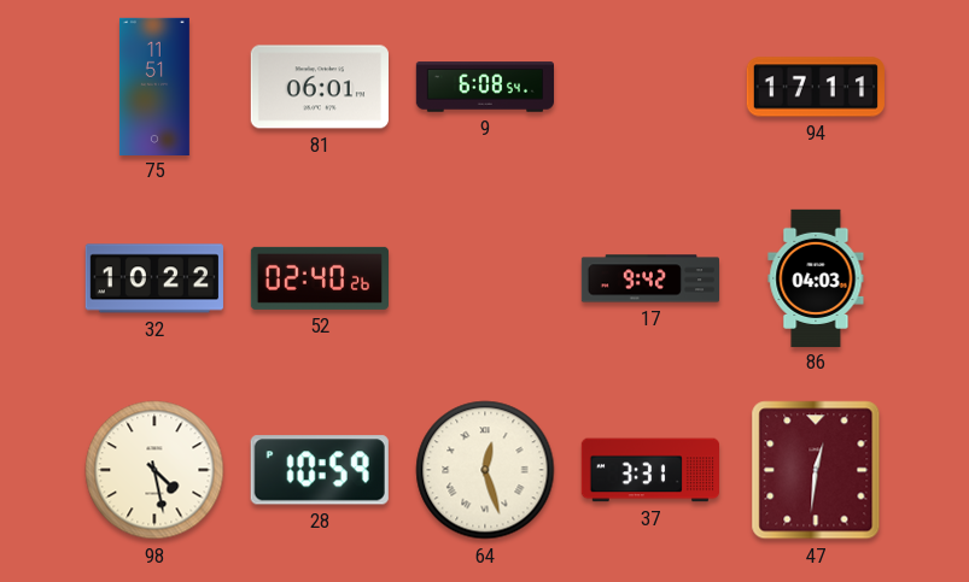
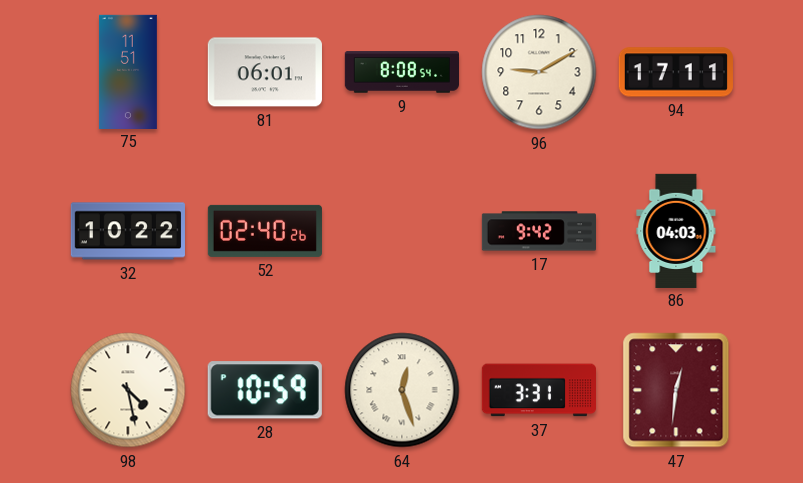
9: 6:08 -> 8:08
96: none -> 9:10
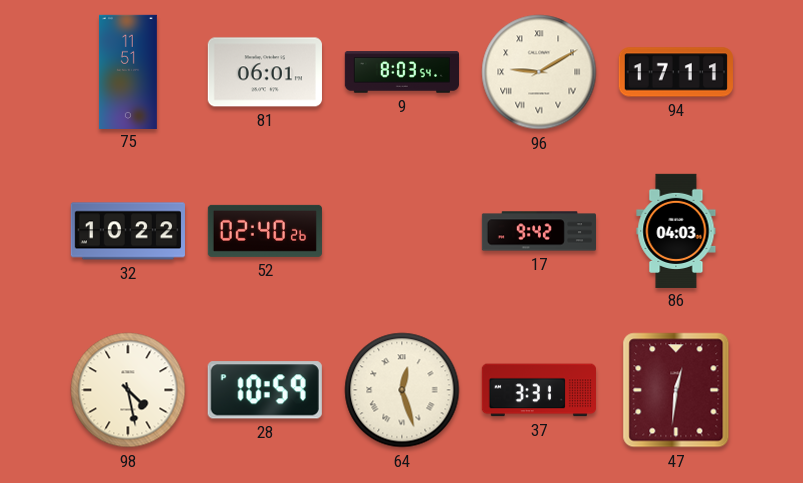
9: 8:08 -> 8:03
96 numerals: Arabic -> Roman
